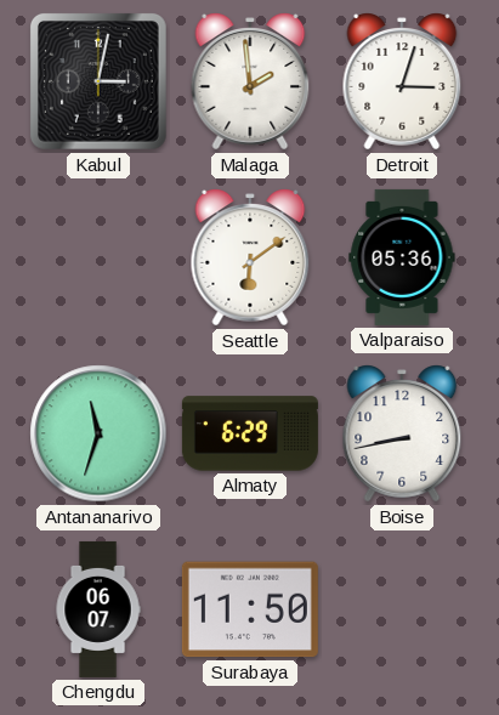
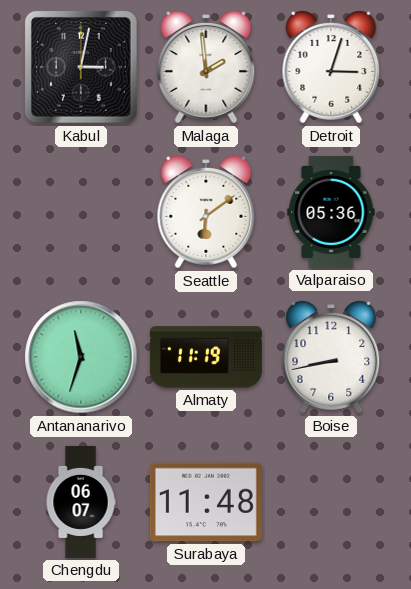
Almaty: 6:29 -> 11:19
Surabaya: 11:50 -> 11:48
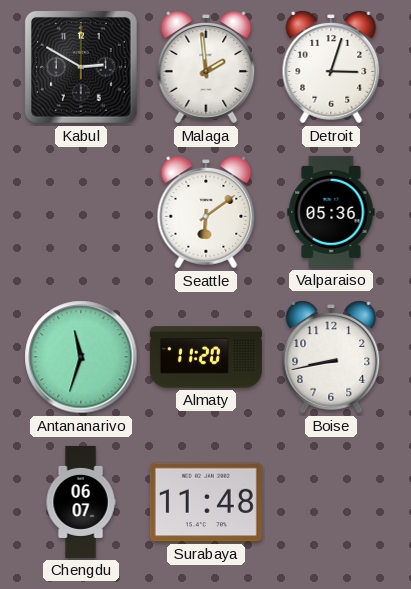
Kabul: 3:02 -> 2:50
Almaty: 11:19 -> 11:20
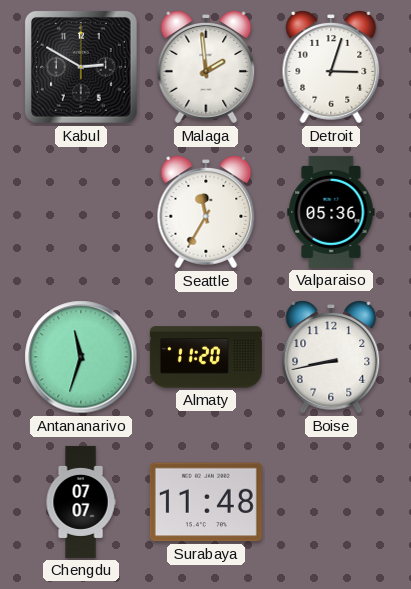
Seattle: 6:09 -> 11:35
Chengdu: 06:07 -> 07:07
